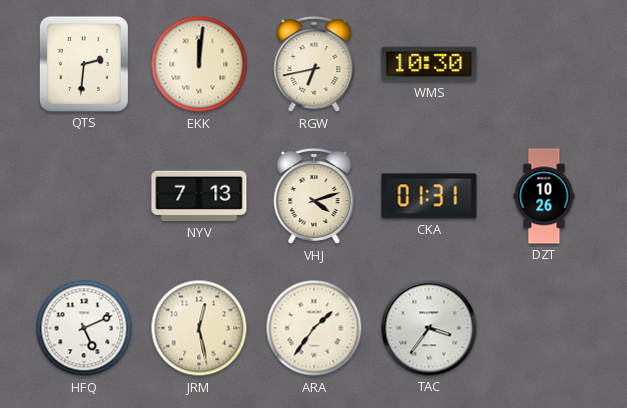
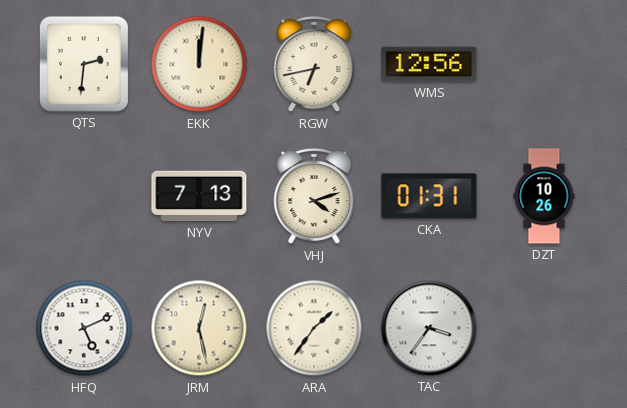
WMS: 10:30 -> 12:56
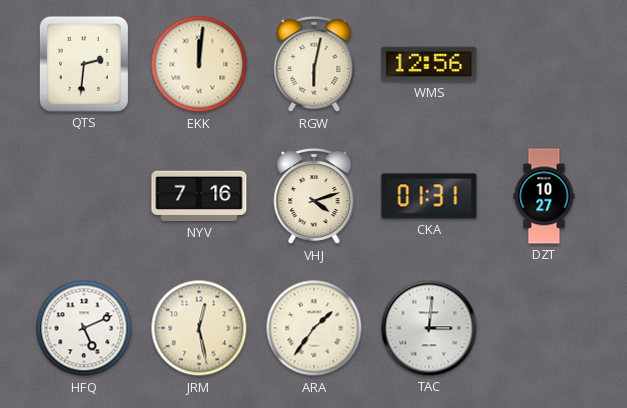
RGW: 6:43 -> 6:02
NYV: 7:13 -> 7:16
DZT: 10:26 -> 10:27
TAC: 3:36 -> 3:01
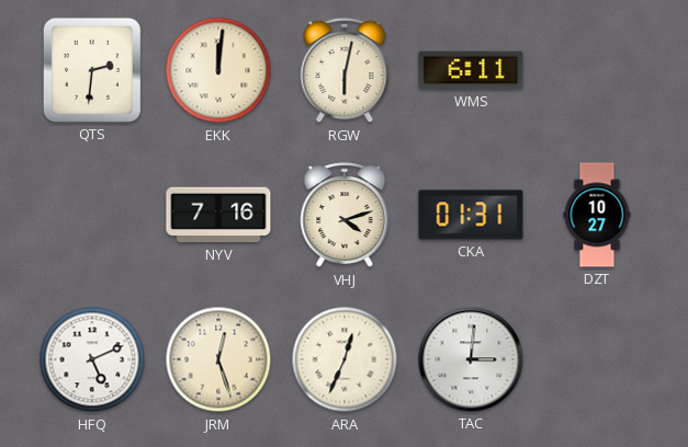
WMS: 12:56 -> 6:11
JRM: 12:28 -> 12:27
ARA: 1:36 -> 12:34
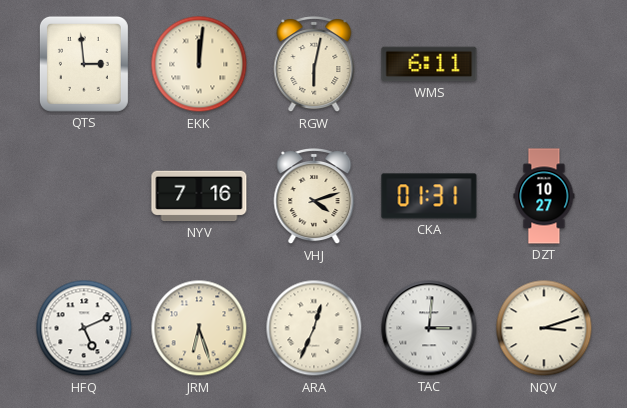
QTS: 2:31 -> 2:59
JRM: 12:27 -> 6:27
NQV: none -> 3:12
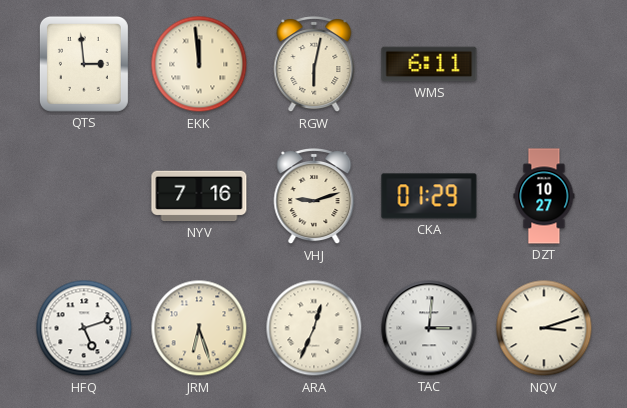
EKK: 12:01 -> 11:59
VHJ: 4:12 -> 9:12
CKA: 01:31 -> 01:29
HFQ: 5:11 -> 5:12
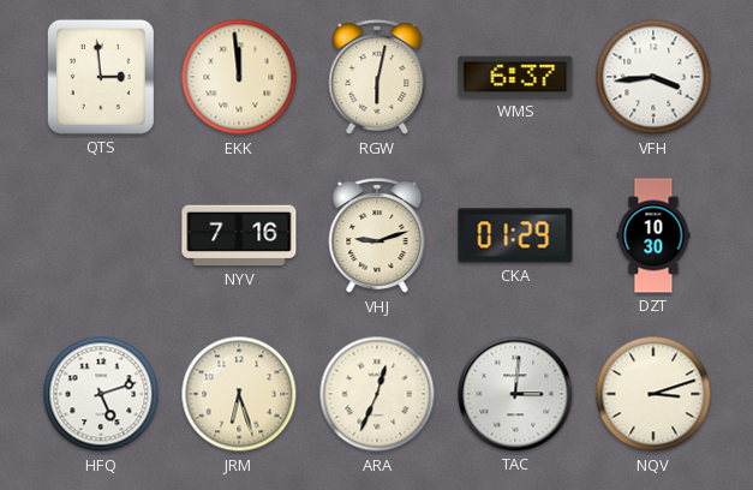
WMS: 6:11 -> 6:37
VFH: none -> 3:44
DZT: 10:27 -> 10:30
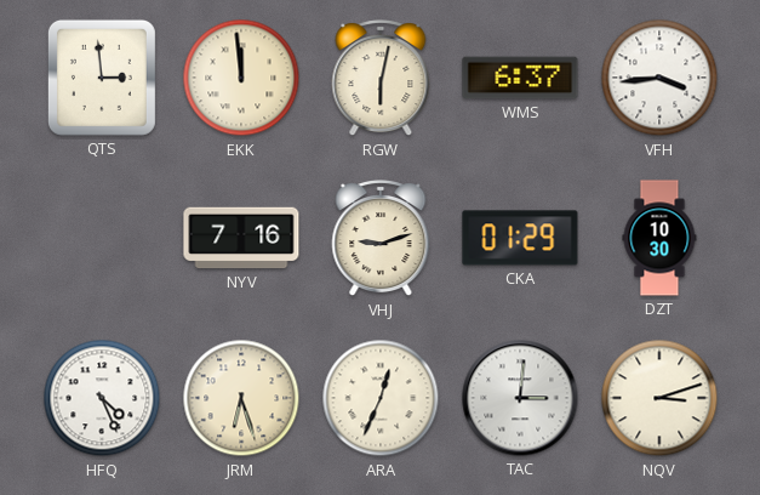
HFQ: 5:12 -> 4:26
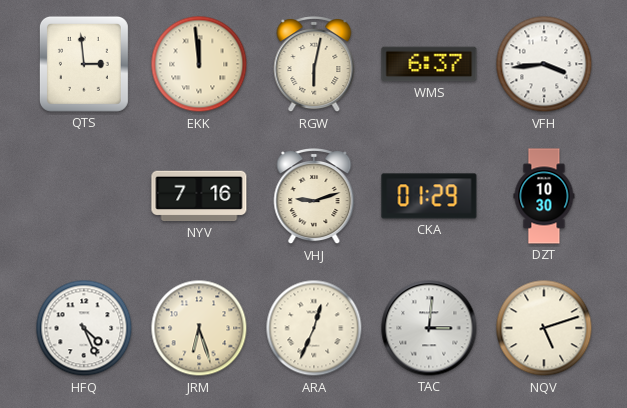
NQV: 3:12 -> 5:12
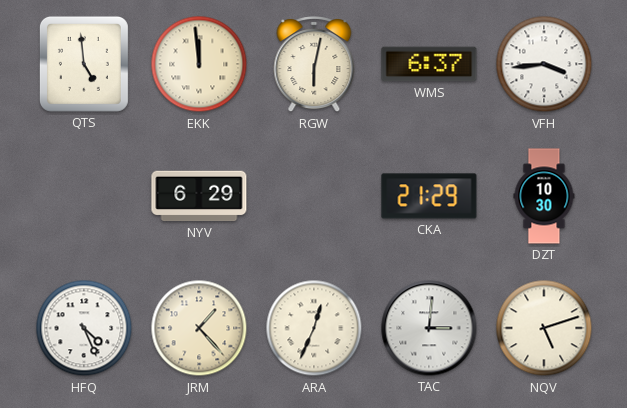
QTS: 2:59 -> 4:59
NYV: 7:16 -> 6:29
VHJ: 9:12 -> none
CKA: 01:29 -> 21:29
JRM: 6:27 -> 1:23
